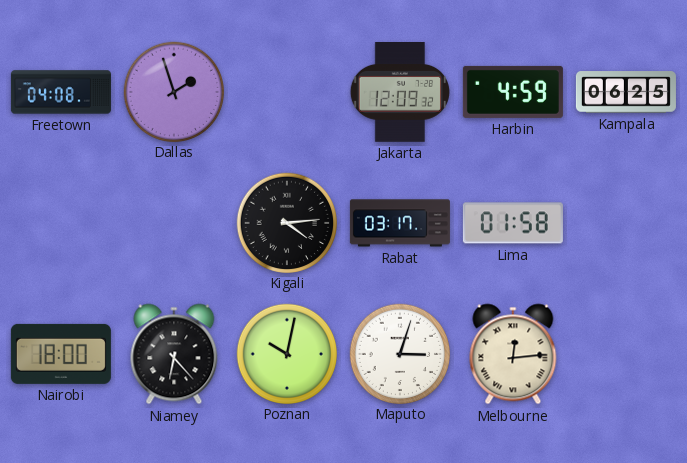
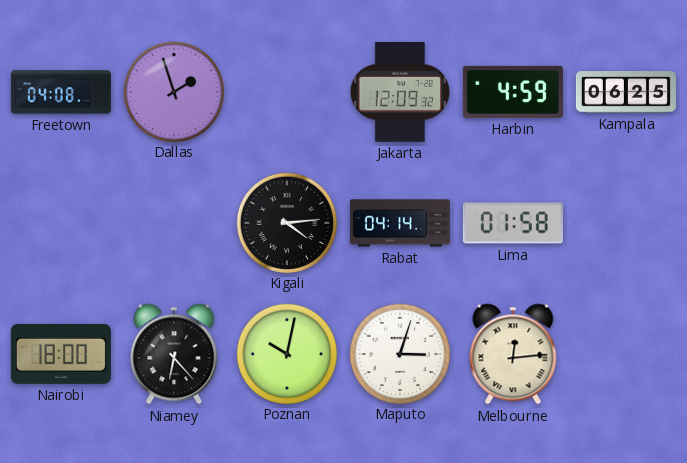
Rabat: 03:17 -> 04:14
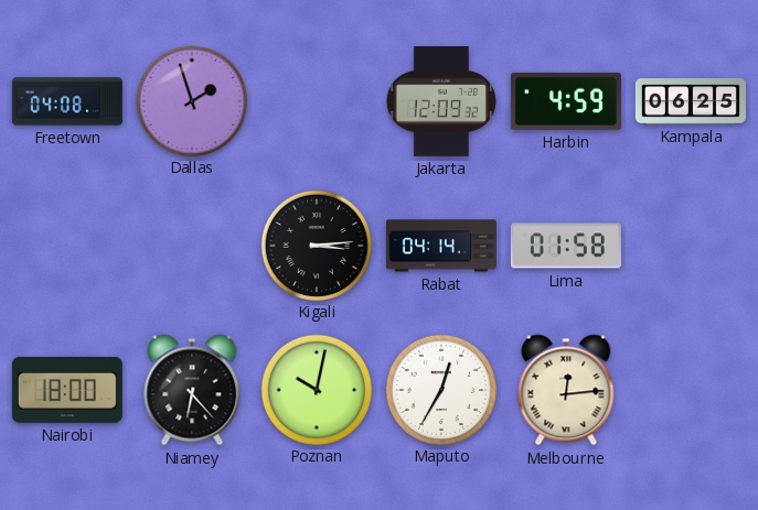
Kigali: 4:14 -> 3:14
Maputo: 3:03 -> 12:35
